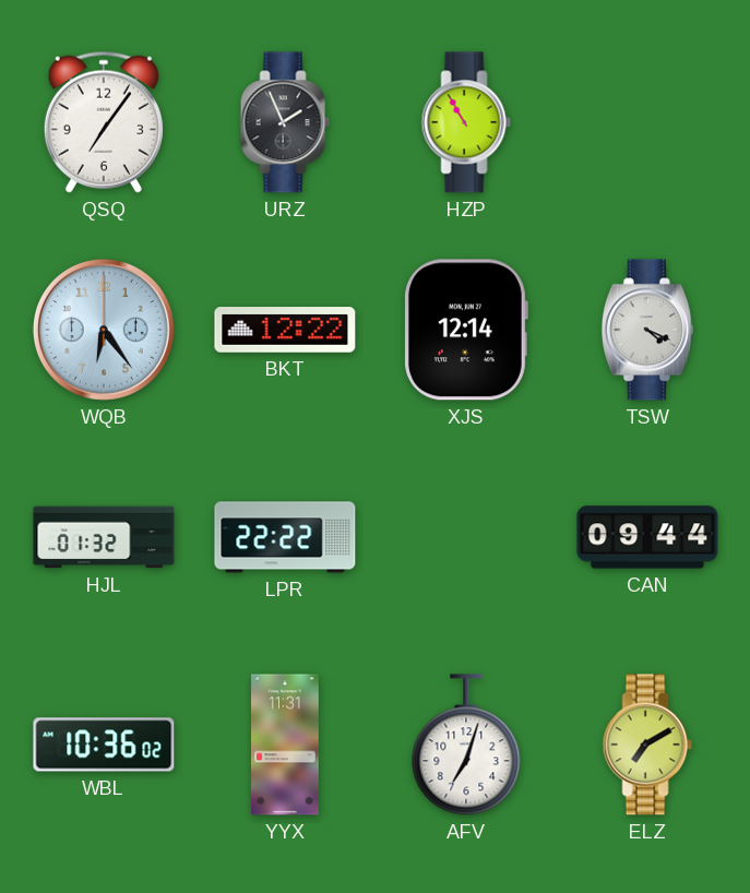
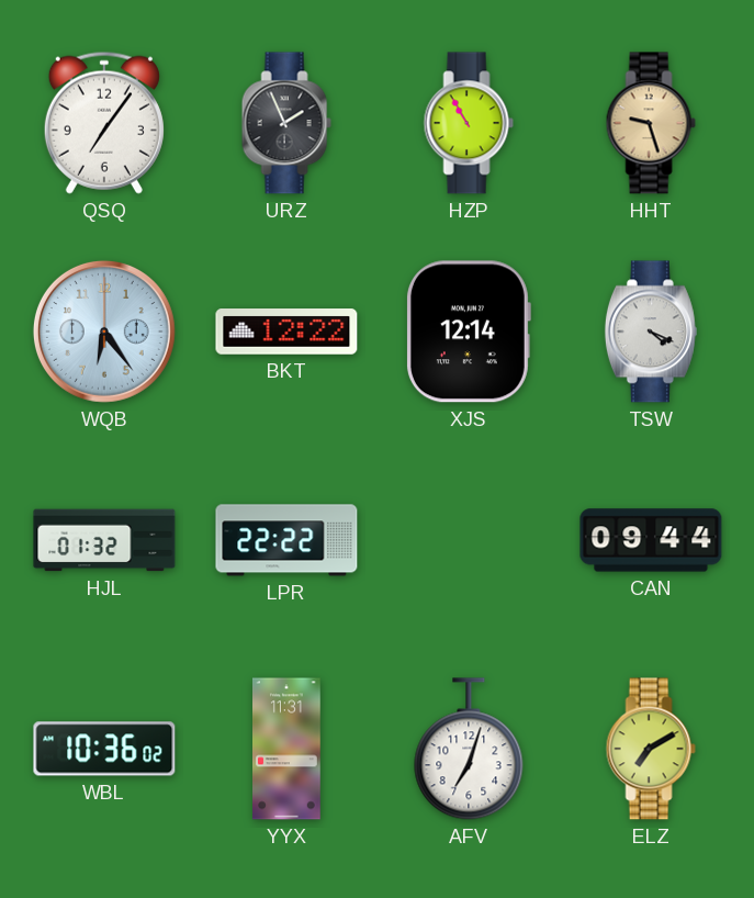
HHT: none -> 9:27
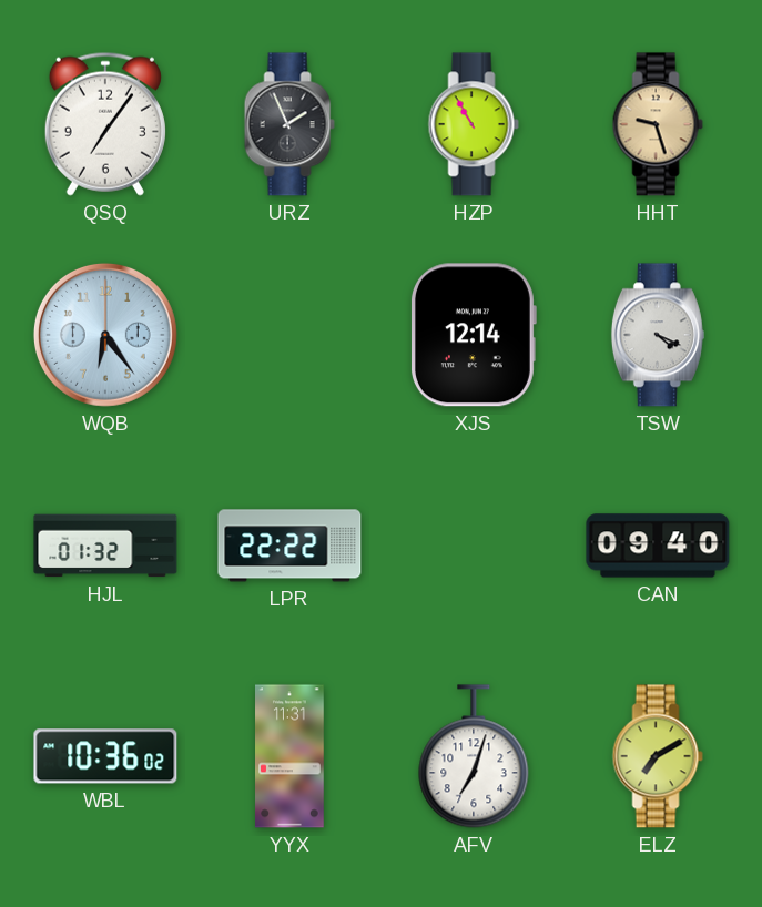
BKT: 12:22 -> none
CAN: 09:44 -> 09:40
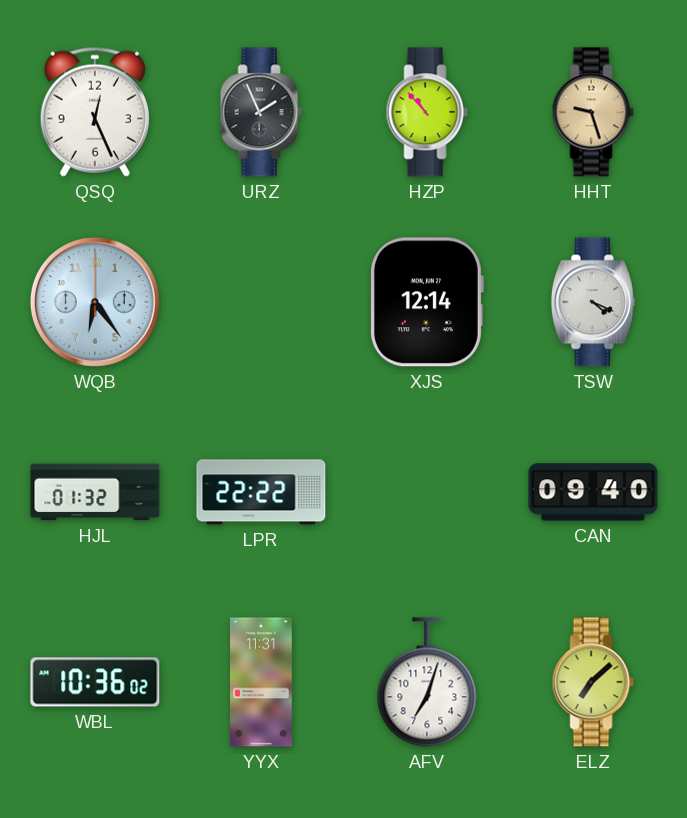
QSQ: 7:06 -> 12:26
HZP: 10:55 -> 10:53
ELZ: 7:10 -> 7:08
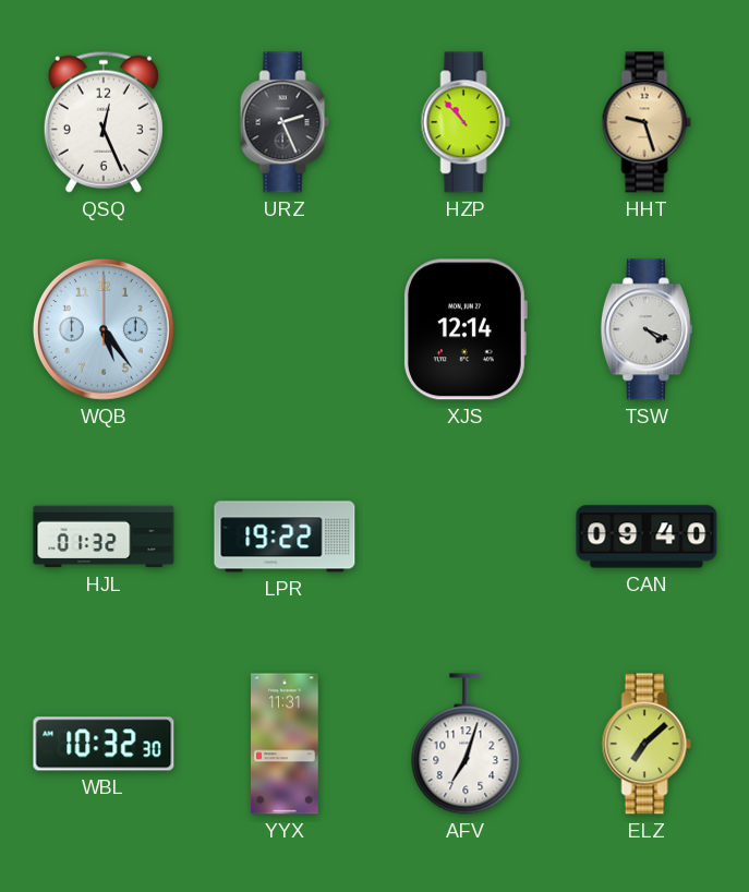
URZ: 1:56 -> 2:26
WQB: 6:24 -> 5:24
LPR: 22:22 -> 19:22
WBL: 10:36 -> 10:32
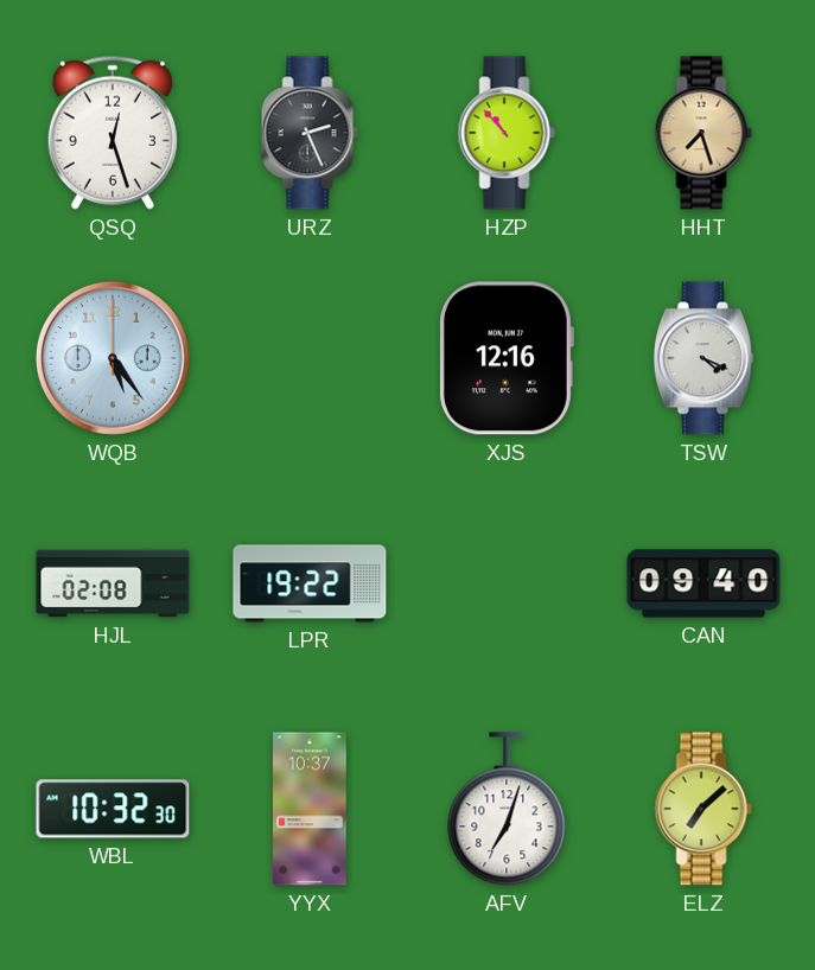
QSQ: 12:26 -> 12:27
HHT: 9:27 -> 7:27
XJS: 12:14 -> 12:16
HJL: 01:32 -> 02:08
YYX: 11:31 -> 10:37
